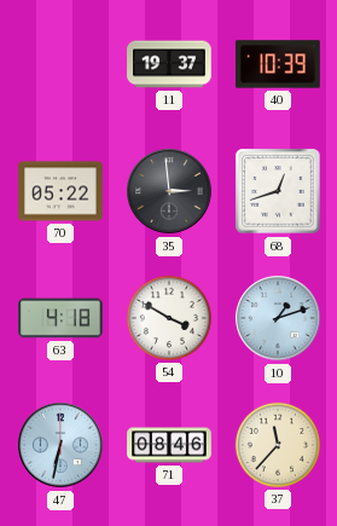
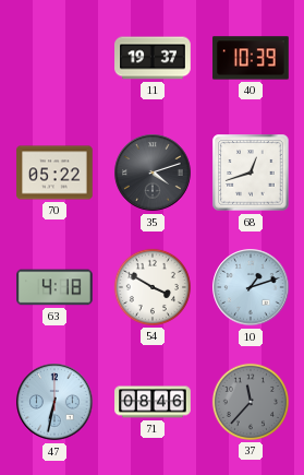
35: 2:59 -> 4:12
37 dial: cream -> grey
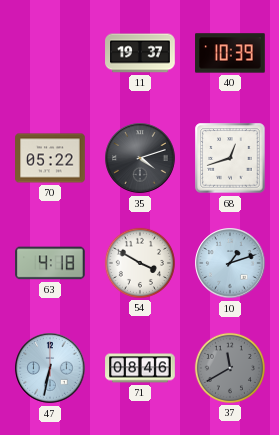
37: 11:37 -> 11:40
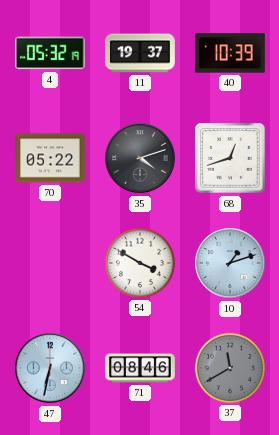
4: none -> 05:32
63: 4:18 -> none
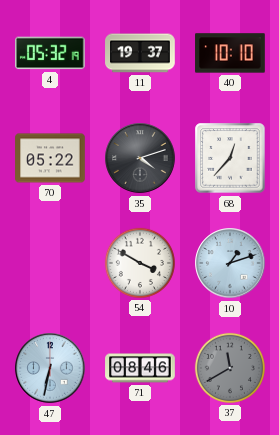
40: 10:39 -> 10:10
68: 12:42 -> 12:37
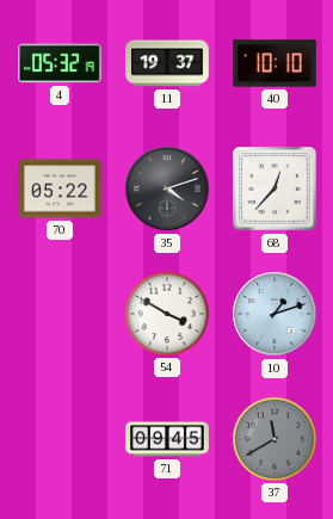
47: 6:32 -> none
71: 08:46 -> 09:45
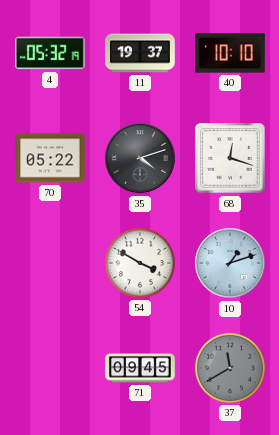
68: 12:37 -> 12:18
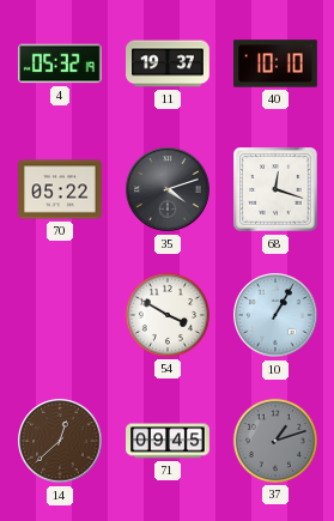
10: 1:12 -> 1:05
14: none -> 12:38
37: 11:40 -> 1:12
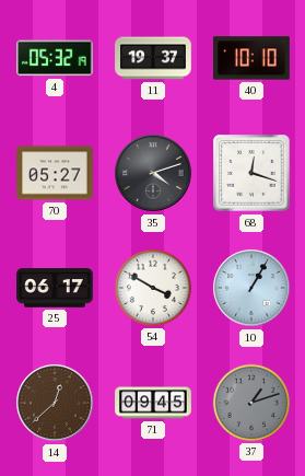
70: 05:22 -> 05:27
25: none -> 06:17
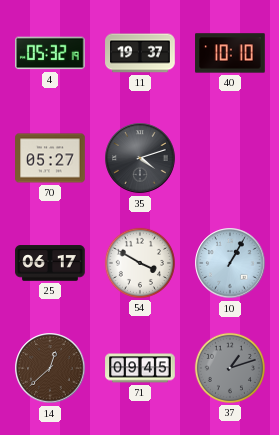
68: 12:18 -> none
